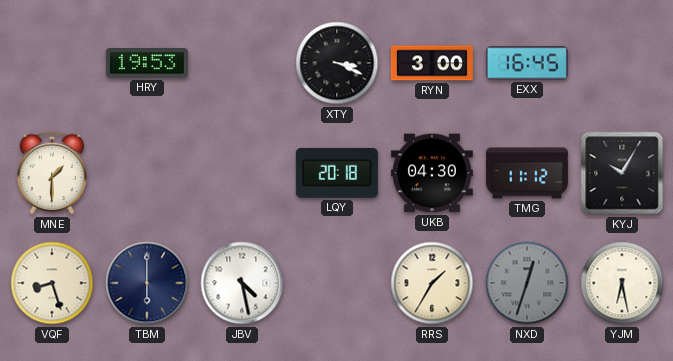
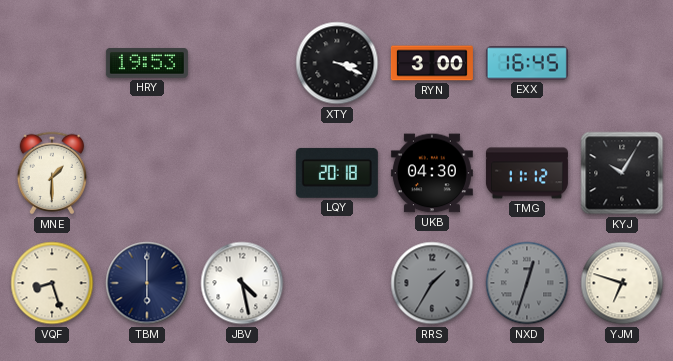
RRS dial: cream -> grey
YJM: 6:28 -> 6:48
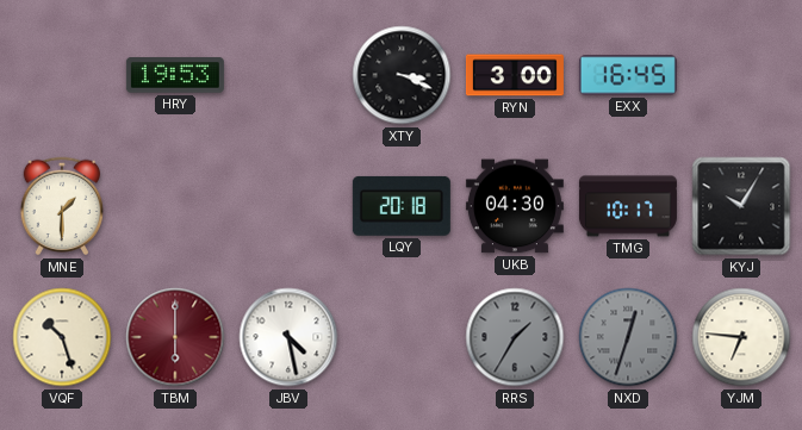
TMG: 11:12 -> 10:17
VQF: 8:27 -> 10:27
TBM dial: navy -> burgundy
YJM: 6:48 -> 6:46
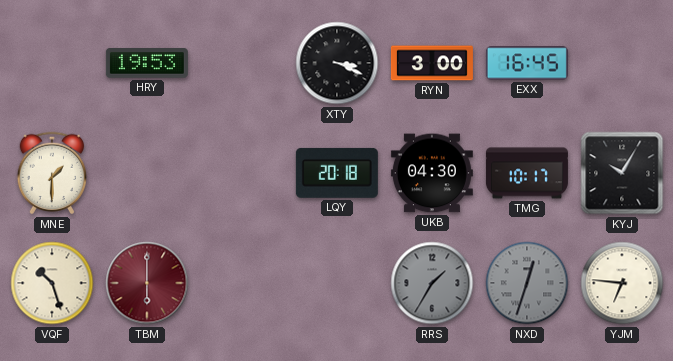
JBV: 4:28 -> none
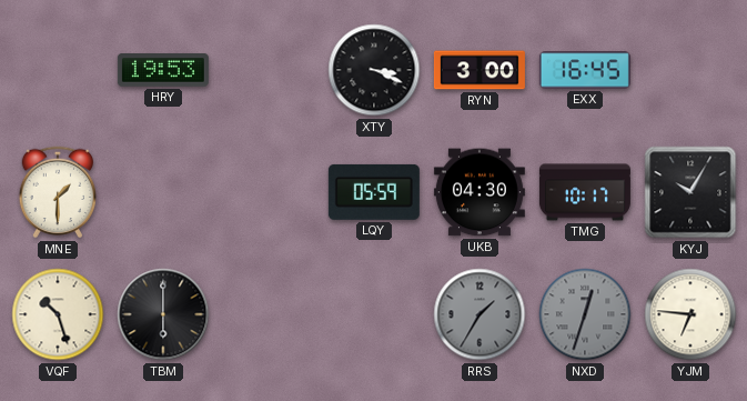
LQY: 20:18 -> 05:59
TBM dial: burgundy -> black
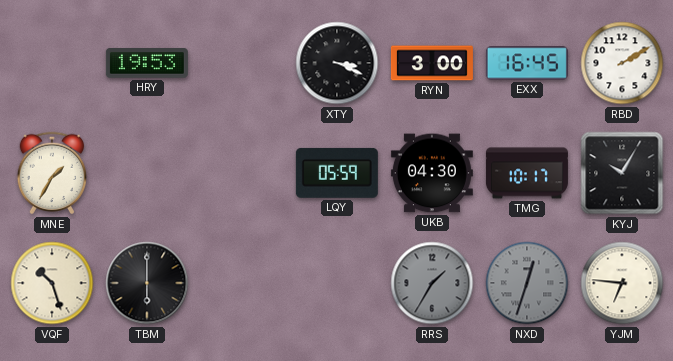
RBD: none -> 2:10
MNE: 1:30 -> 1:35
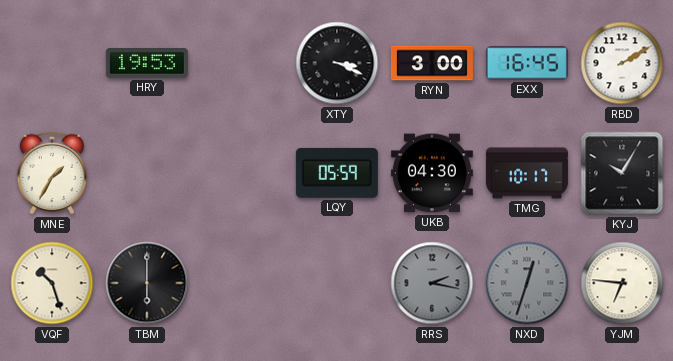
RRS: 1:35 -> 2:17
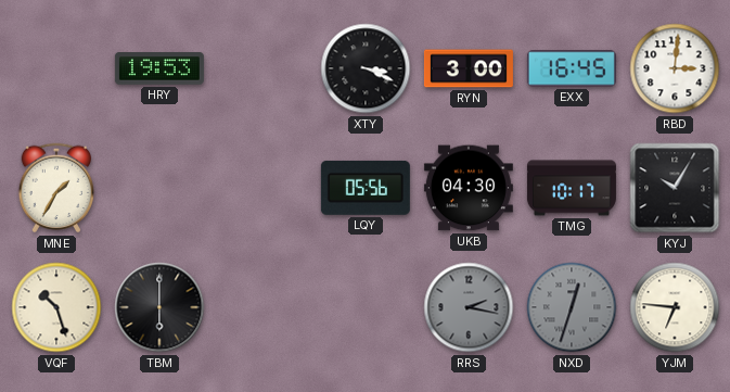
RBD: 2:10 -> 3:01
LQY: 05:59 -> 05:56
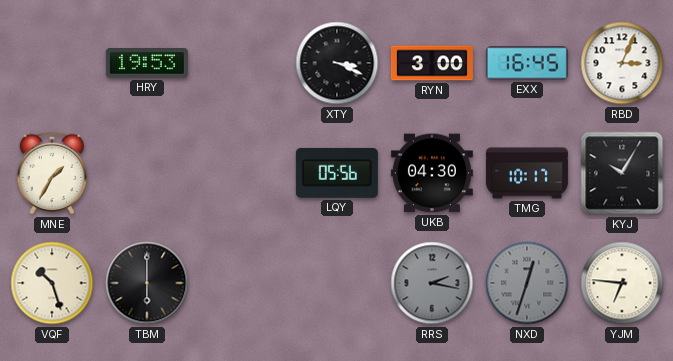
RBD: 3:01 -> 3:04
